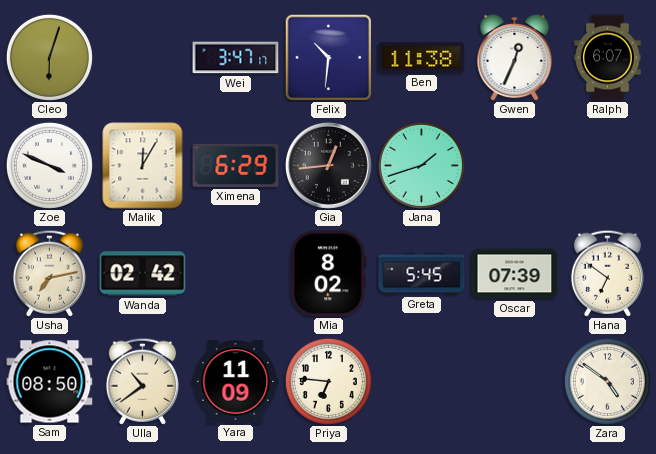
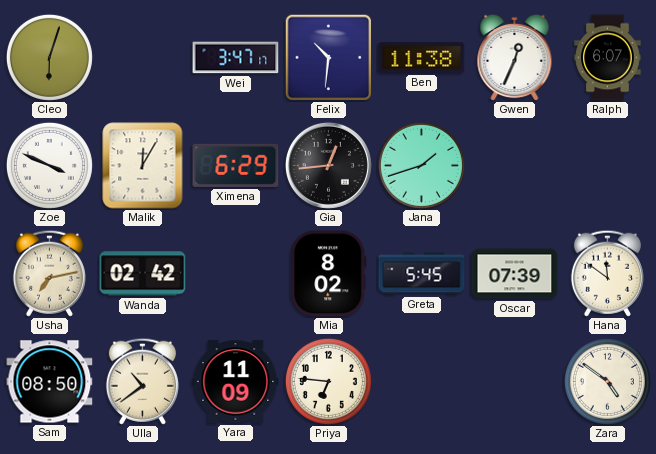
Hana: 6:51 -> 11:51
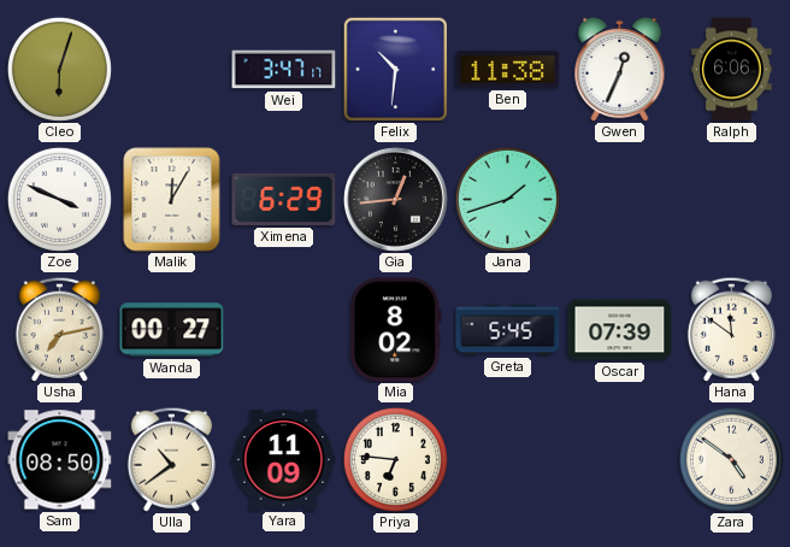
Ralph: 6:07 -> 6:06
Wanda: 02:42 -> 00:27
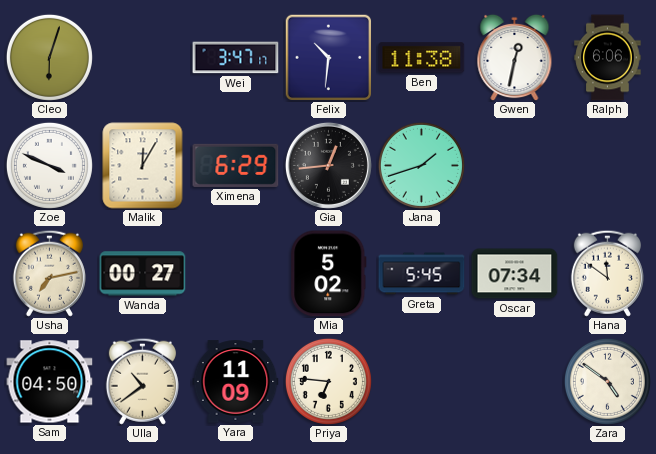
Gwen: 12:34 -> 12:32
Mia: 8:02 -> 5:02
Oscar: 07:39 -> 07:34
Sam: 08:50 -> 04:50
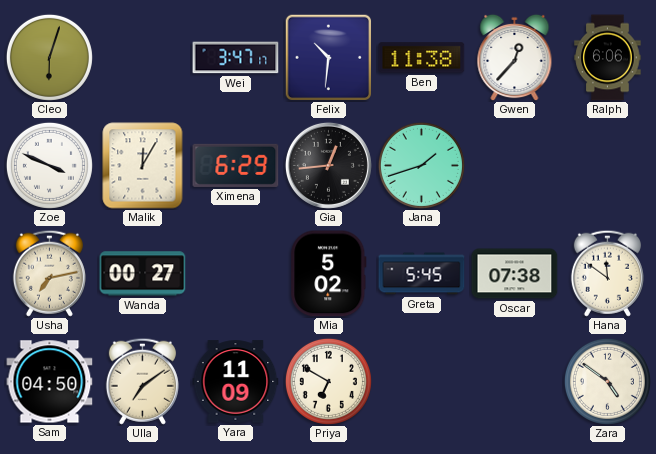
Gwen: 12:32 -> 12:37
Oscar: 07:34 -> 07:38
Ulla: 10:39 -> 7:09
Priya: 6:46 -> 6:50
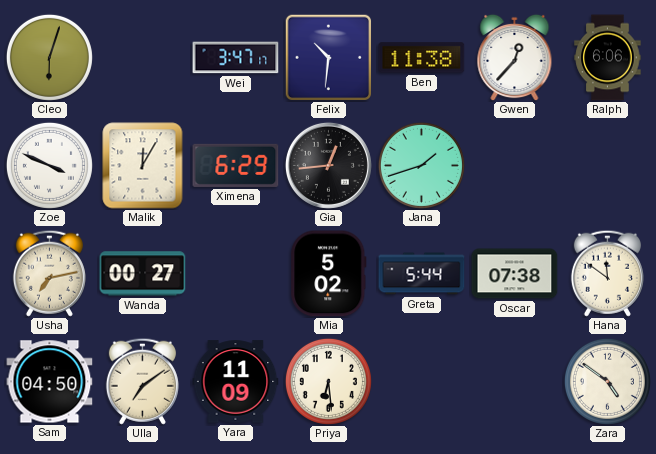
Greta: 5:45 -> 5:44
Priya: 6:50 -> 6:29
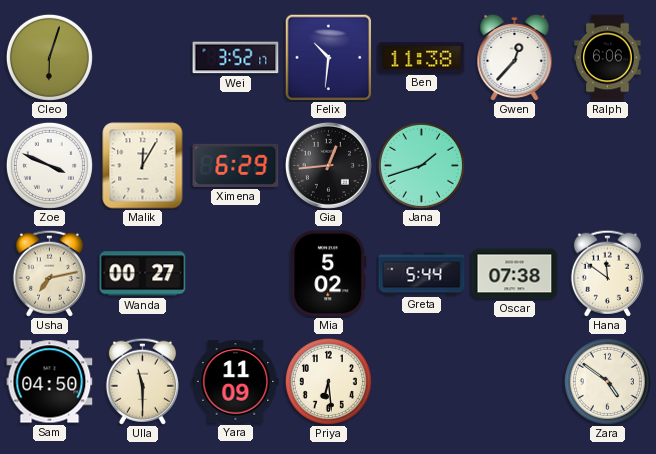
Wei: 3:47 -> 3:52
Ulla: 7:09 -> 11:30
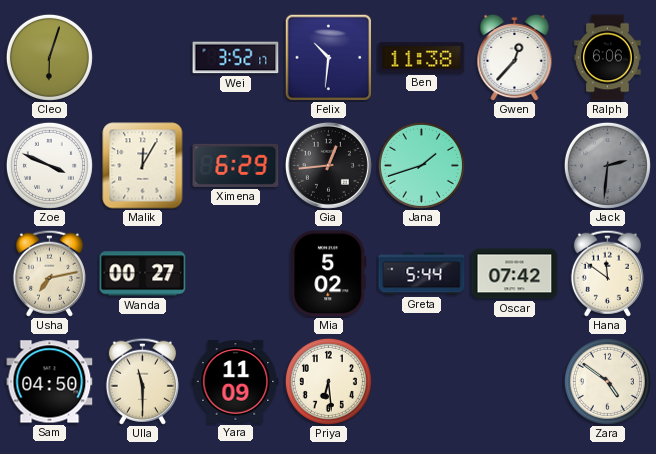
Jack: none -> 2:31
Oscar: 07:38 -> 07:42
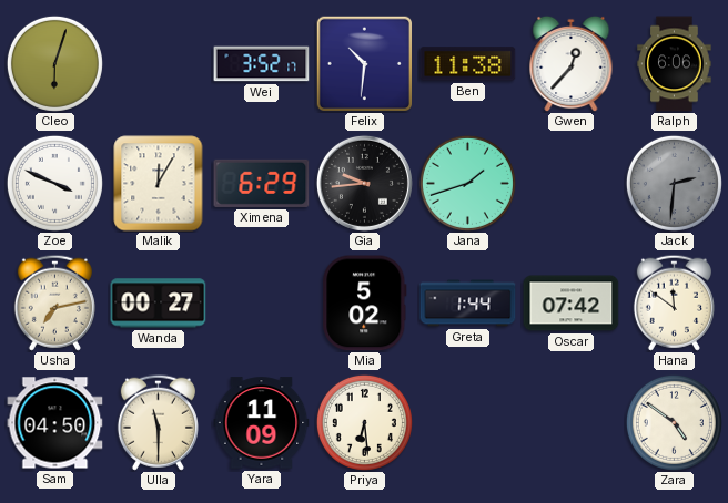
Gia: 12:44 -> 9:44
Greta: 5:44 -> 1:44
